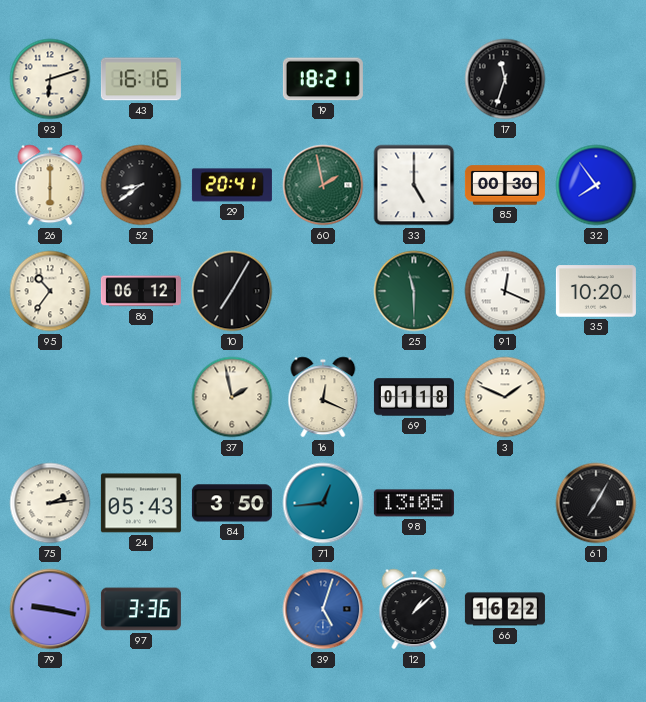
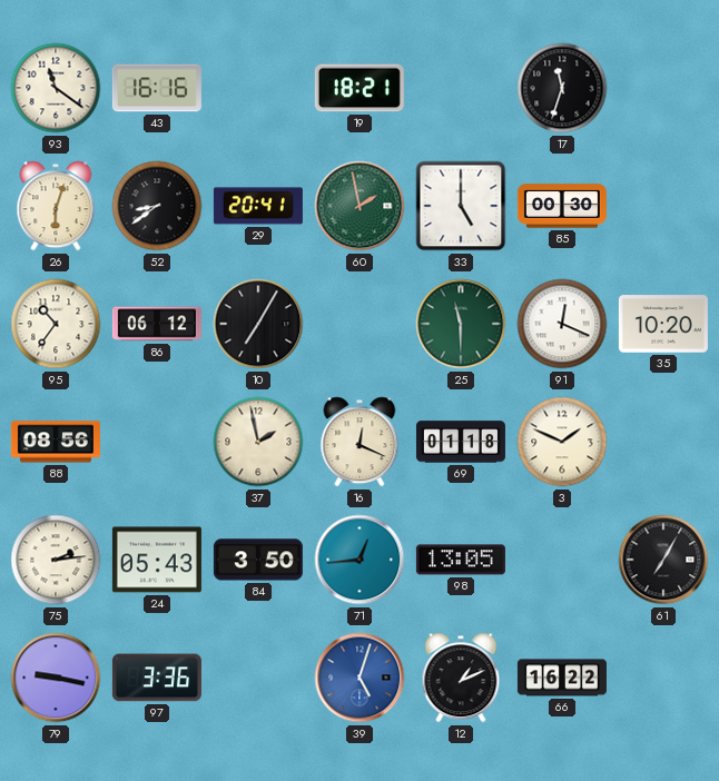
93: 6:12 -> 11:21
26: 6:00 -> 6:03
32: 7:54 -> none
88: none -> 08:56
12: 1:08 -> 1:11
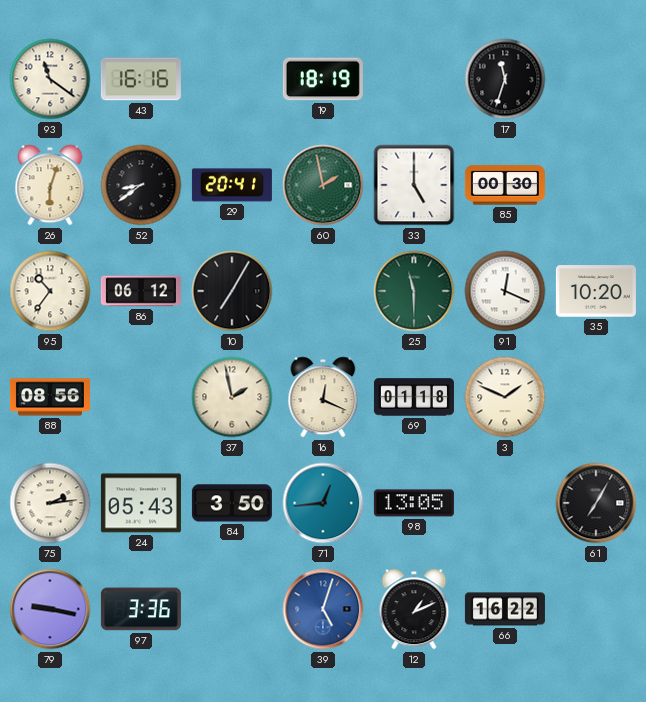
19: 18:21 -> 18:19
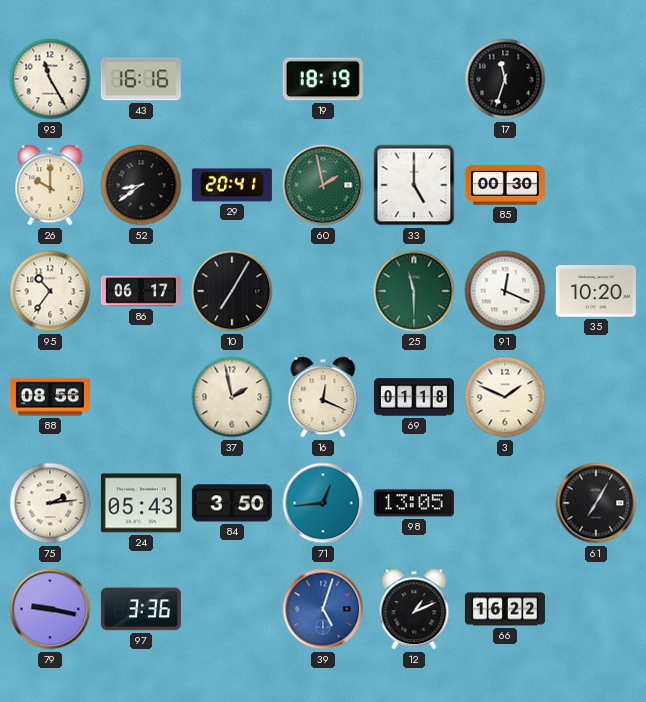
93: 11:21 -> 11:25
26: 6:03 -> 10:00
86: 06:12 -> 06:17
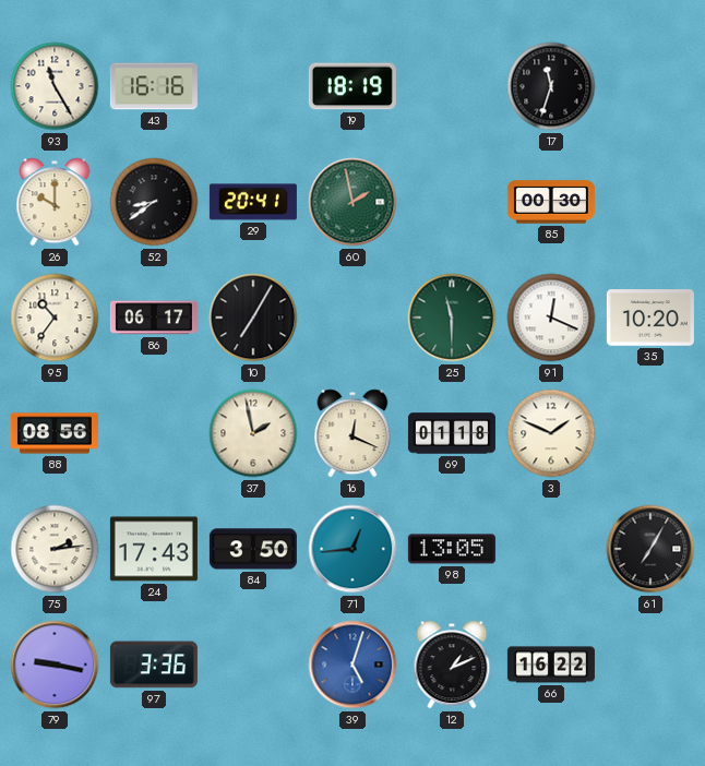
33: 5:00 -> none
24: 05:43 -> 17:43
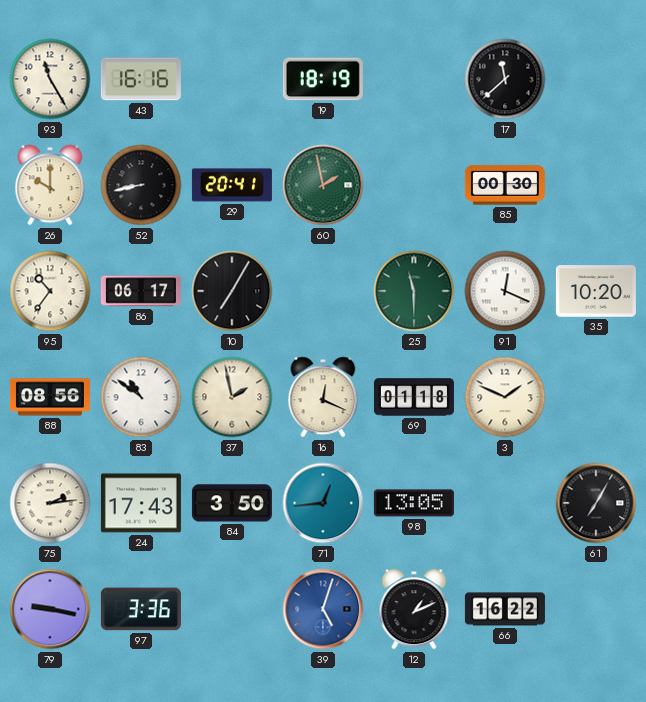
17: 11:33 -> 11:38
52: 8:39 -> 8:43
83: none -> 10:51
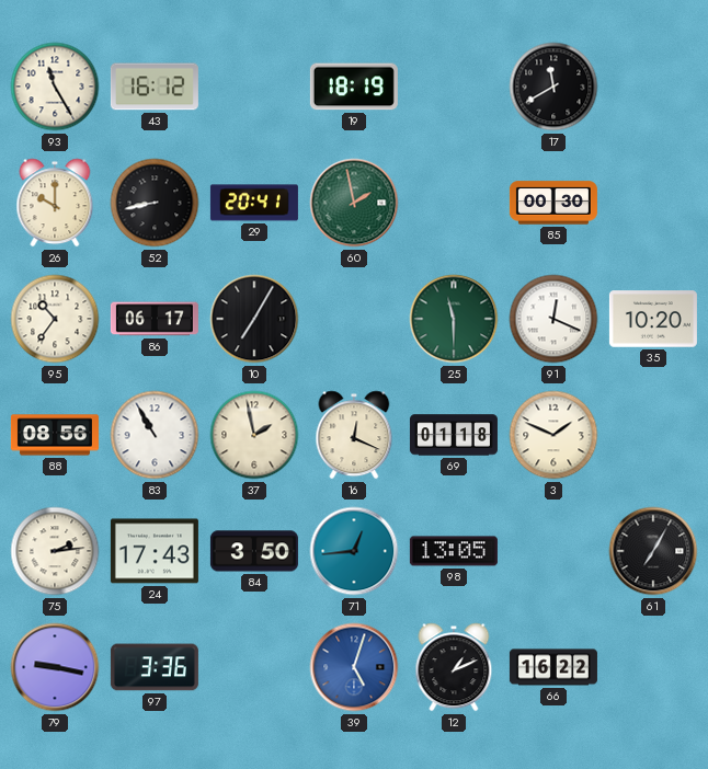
43: 16:16 -> 16:12
17: 11:38 -> 11:40
83: 10:51 -> 10:55
